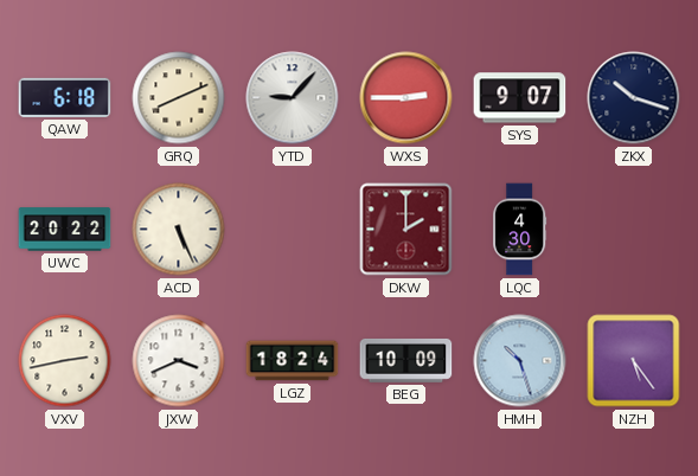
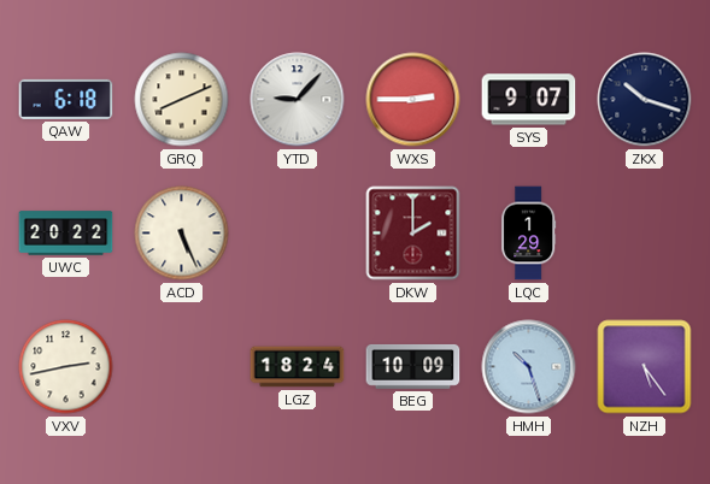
LQC: 4:30 -> 1:29
JXW: 3:41 -> none
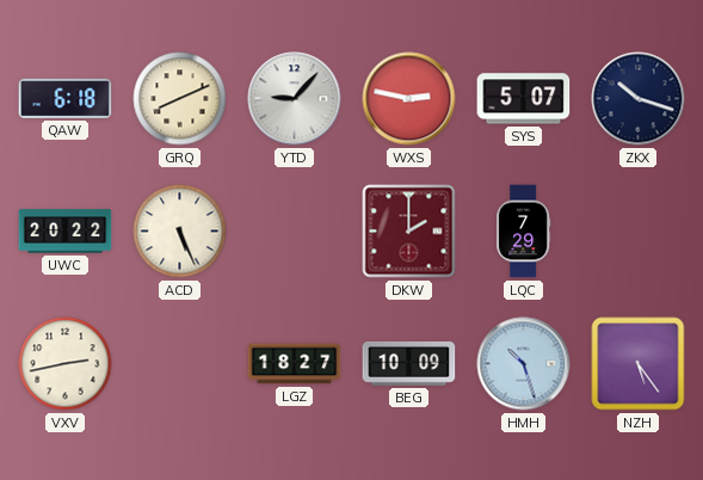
WXS: 2:45 -> 2:47
SYS: 9:07 -> 5:07
LQC: 1:29 -> 7:29
LGZ: 18:24 -> 18:27
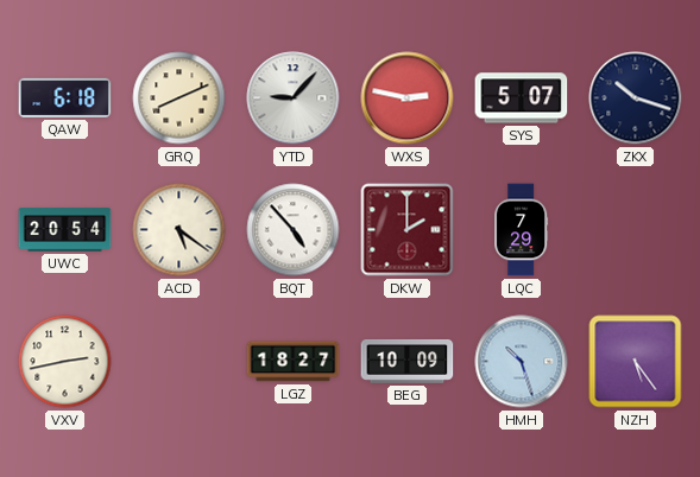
UWC: 20:22 -> 20:54
ACD: 5:26 -> 5:21
BQT: none -> 4:53
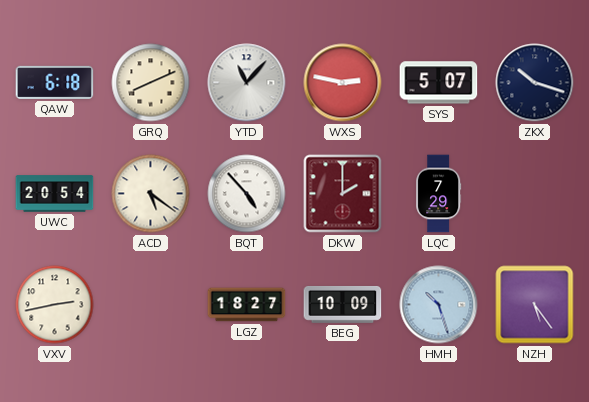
YTD: 9:07 -> 11:07
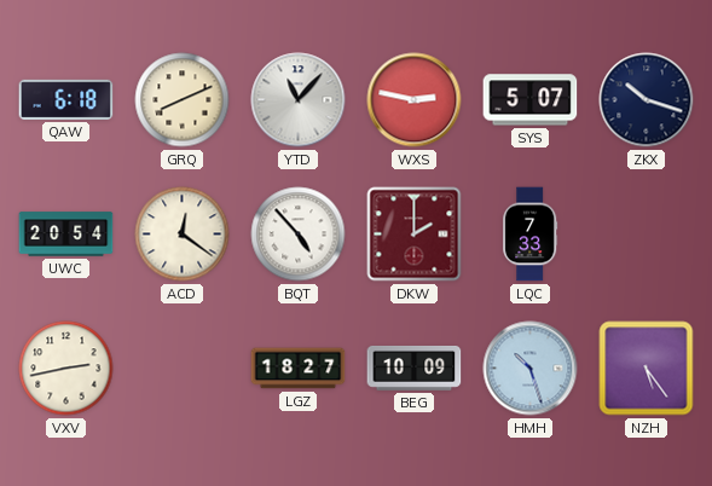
ACD: 5:21 -> 12:21
LQC: 7:29 -> 7:33
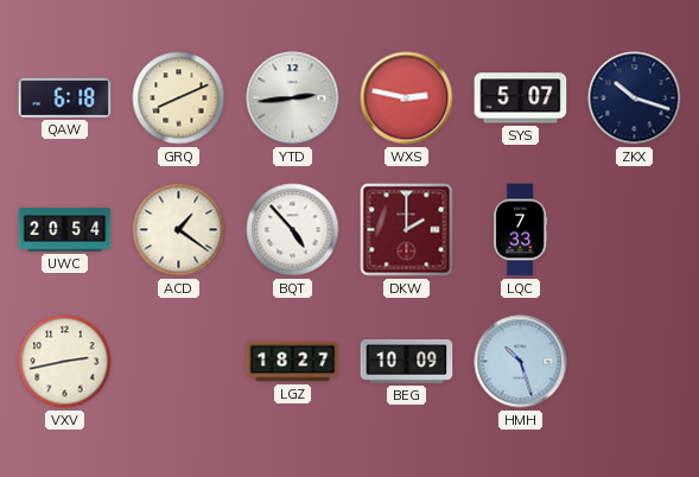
YTD: 11:07 -> 2:44
ACD: 12:21 -> 1:21
NZH: 5:24 -> none
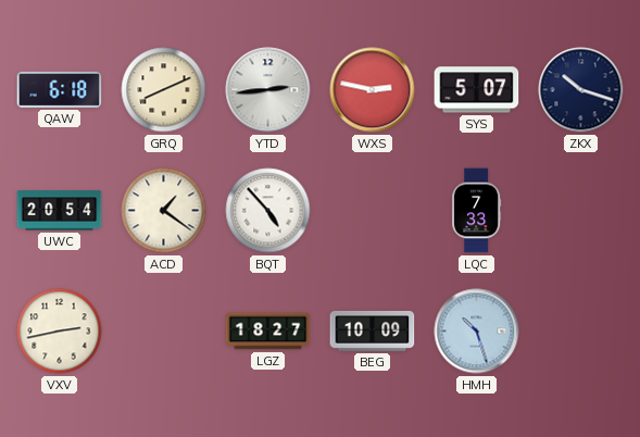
DKW: 2:00 -> none
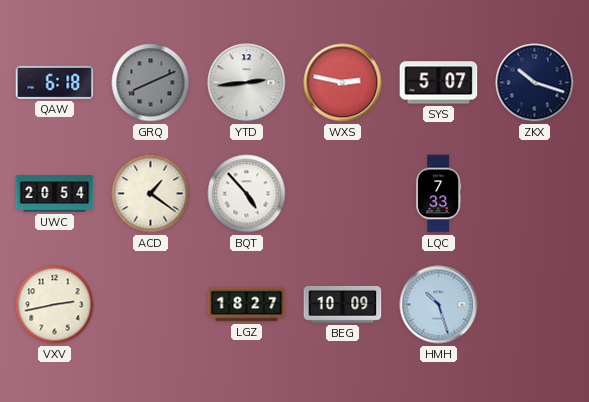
GRQ dial: cream -> grey
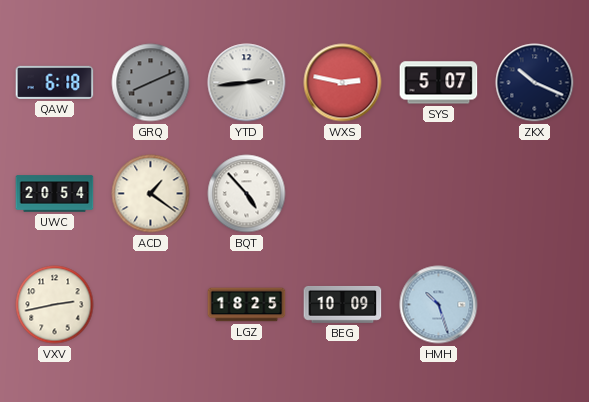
ZKX: 10:18 -> 10:19
LQC: 7:33 -> none
LGZ: 18:27 -> 18:25
